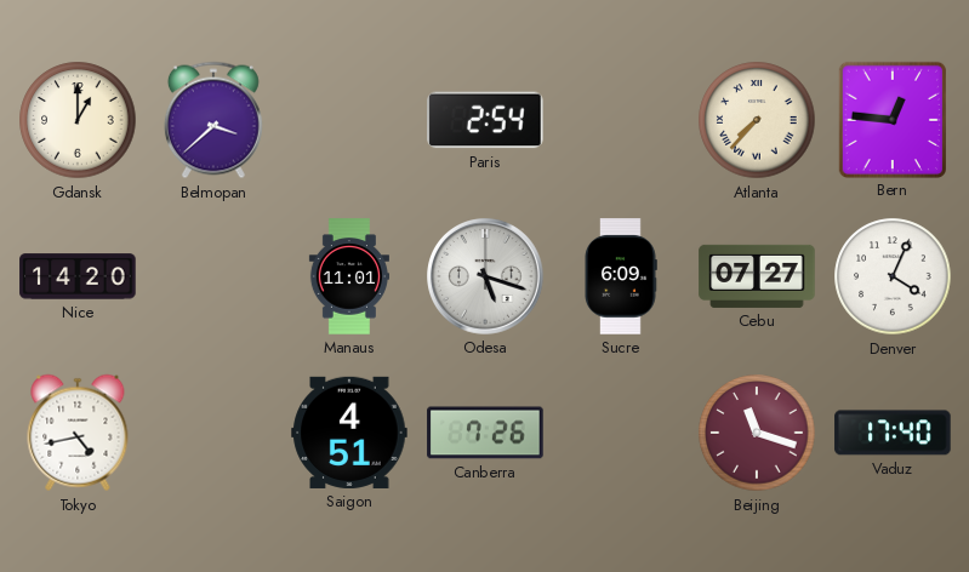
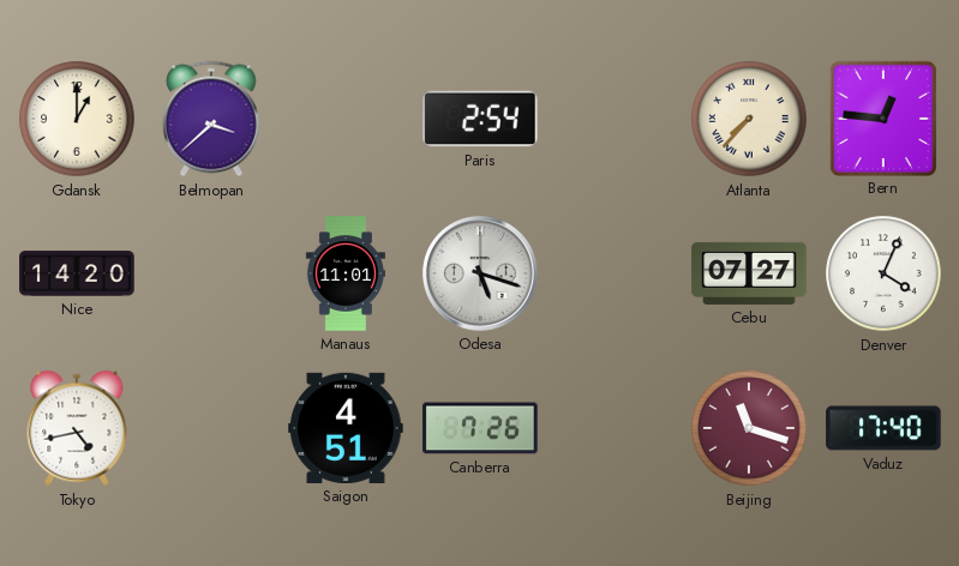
Sucre: 6:09 -> none
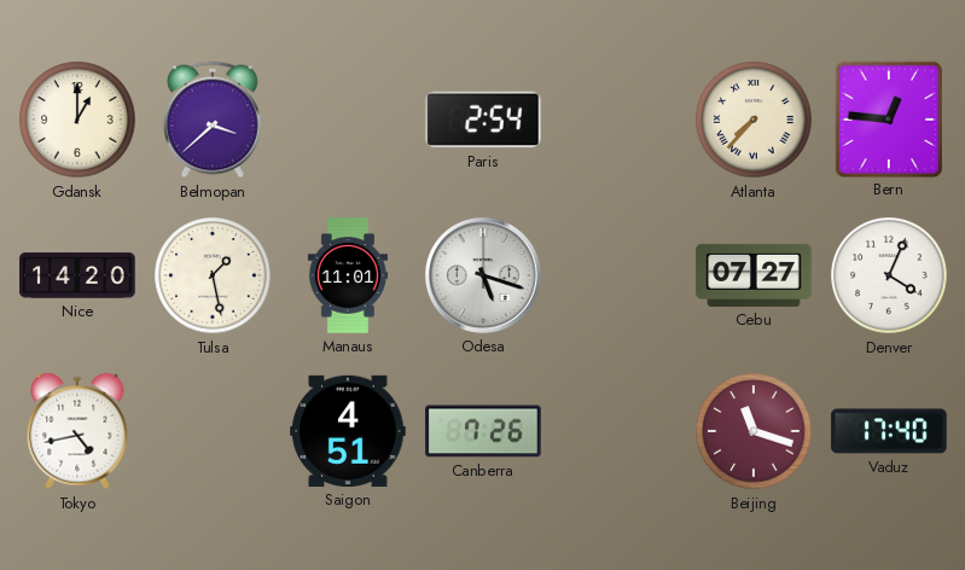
Tulsa: none -> 1:28
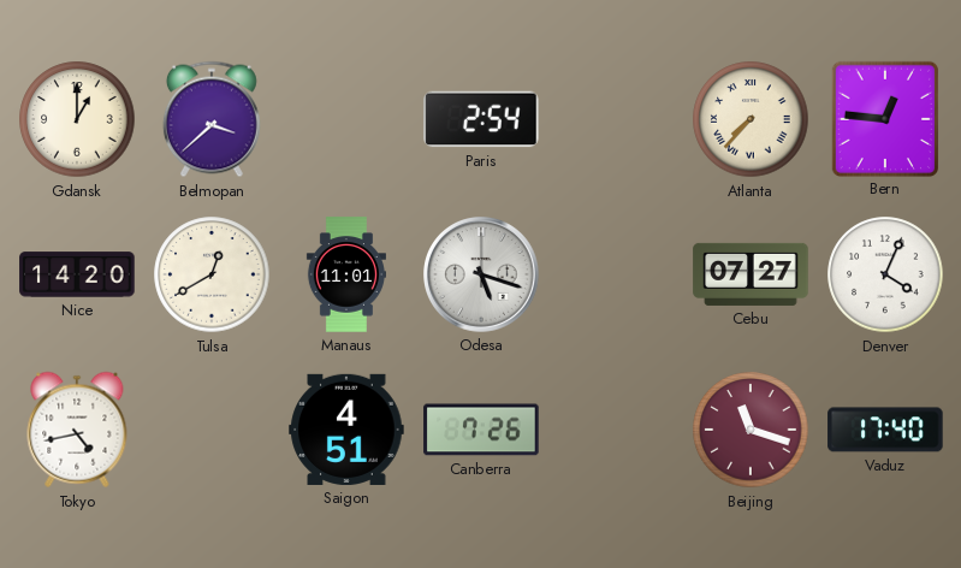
Tulsa: 1:28 -> 12:40
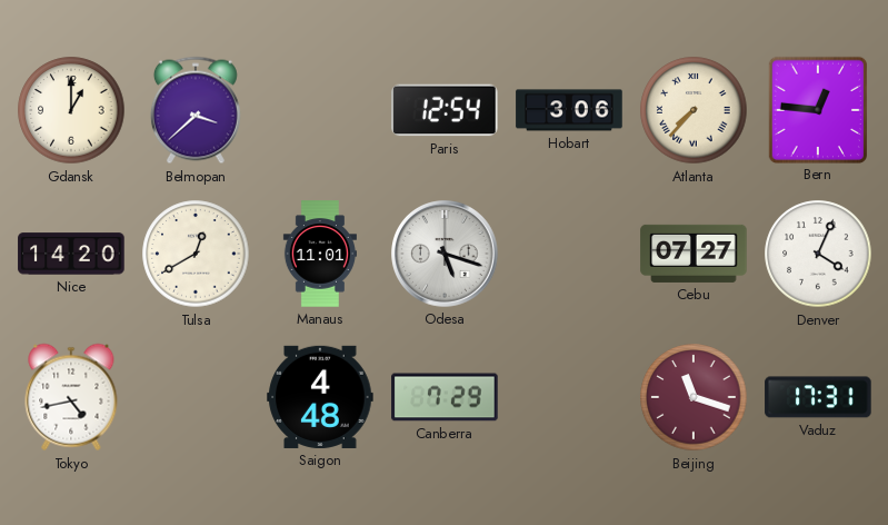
Paris: 2:54 -> 12:54
Hobart: none -> 3:06
Saigon: 4:51 -> 4:48
Canberra: 7:26 -> 7:29
Vaduz: 17:40 -> 17:31
